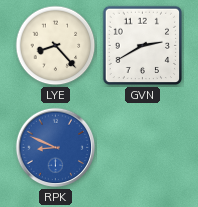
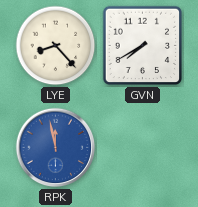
GVN: 2:40 -> 7:40
RPK: 8:49 -> 11:58
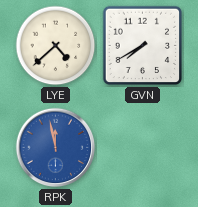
LYE: 8:23 -> 4:38
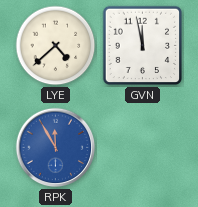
GVN: 7:40 -> 11:58
RPK: 11:58 -> 11:55
